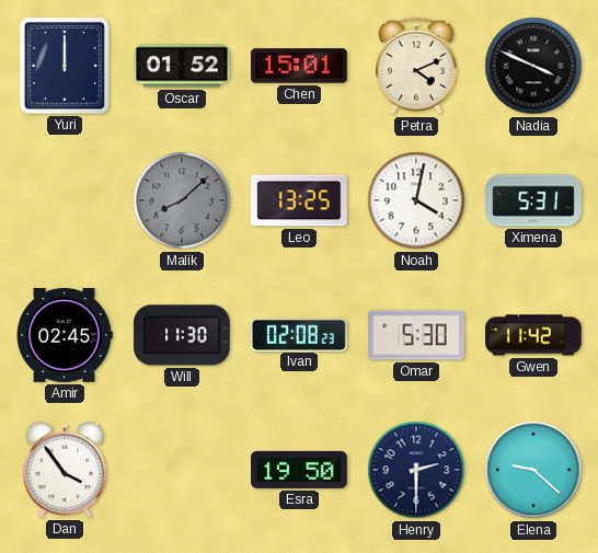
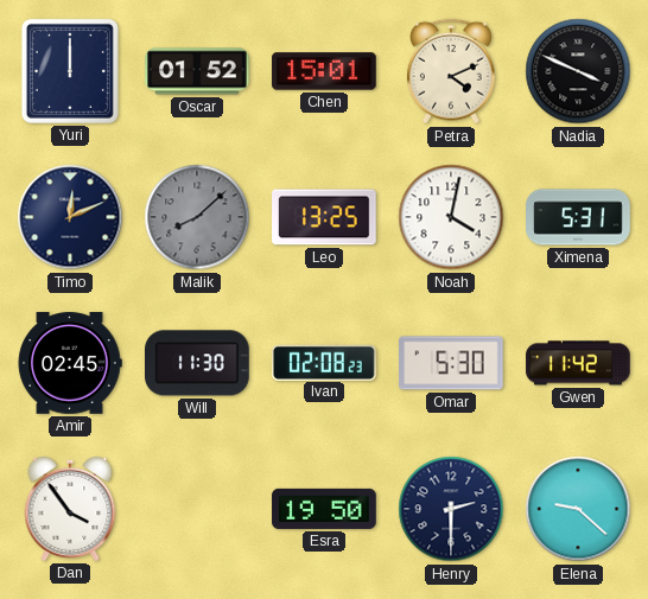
Timo: none -> 12:11
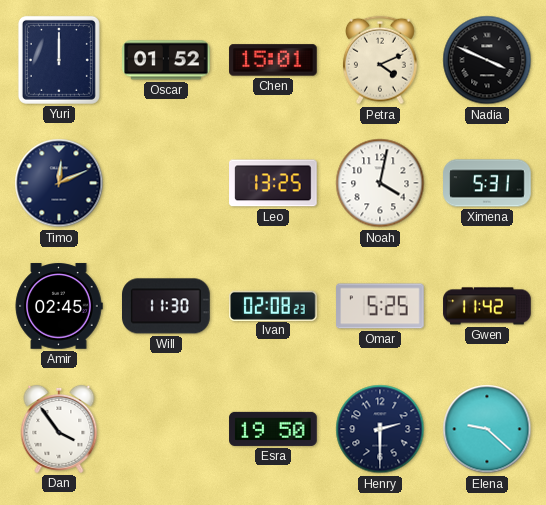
Malik: 8:08 -> none
Omar: 5:30 -> 5:25
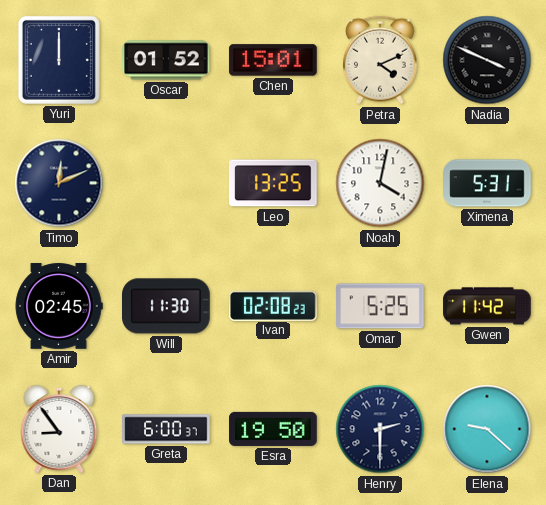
Dan: 3:54 -> 8:54
Greta: none -> 6:00
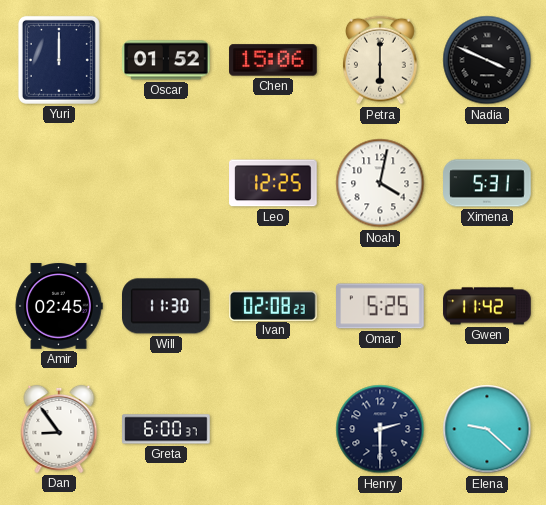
Chen: 15:01 -> 15:06
Petra: 4:11 -> 6:00
Timo: 12:11 -> none
Leo: 13:25 -> 12:25
Esra: 19:50 -> none
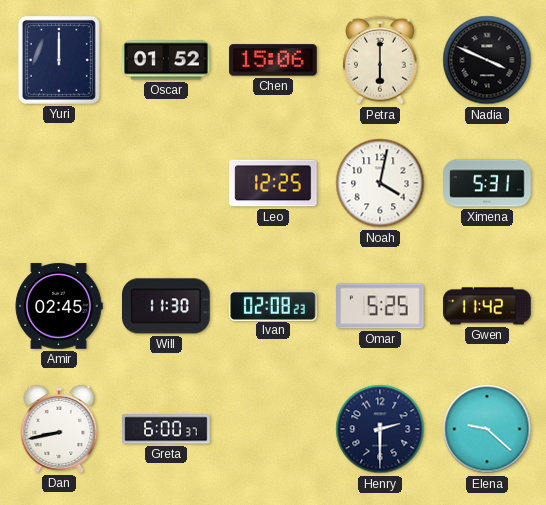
Dan: 8:54 -> 8:43
